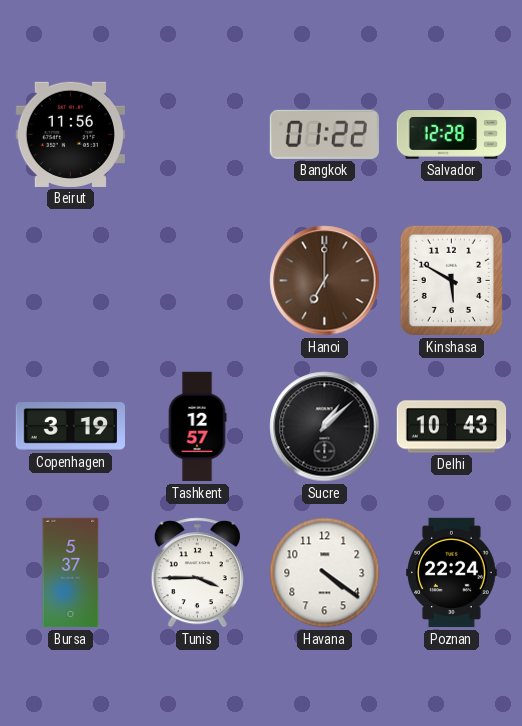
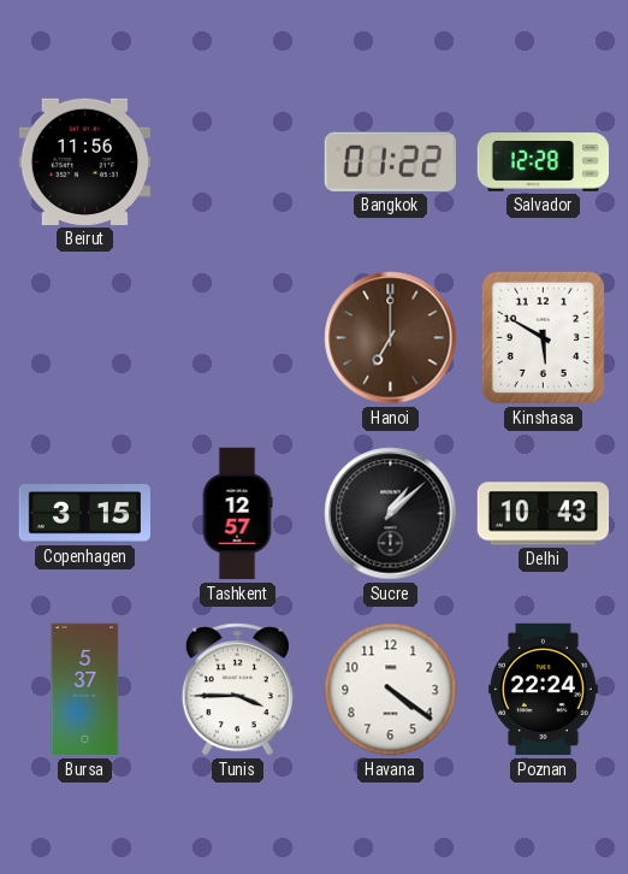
Copenhagen: 3:19 -> 3:15
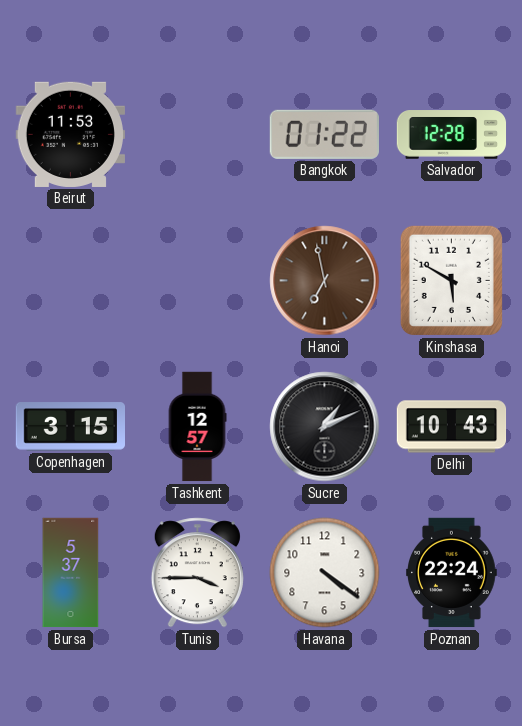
Beirut: 11:56 -> 11:53
Hanoi: 7:00 -> 6:58
Sucre: 1:08 -> 1:11
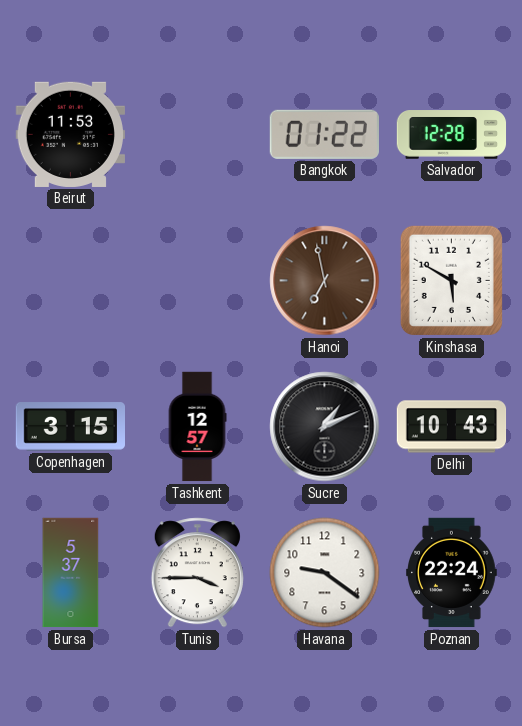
Havana: 4:21 -> 9:21
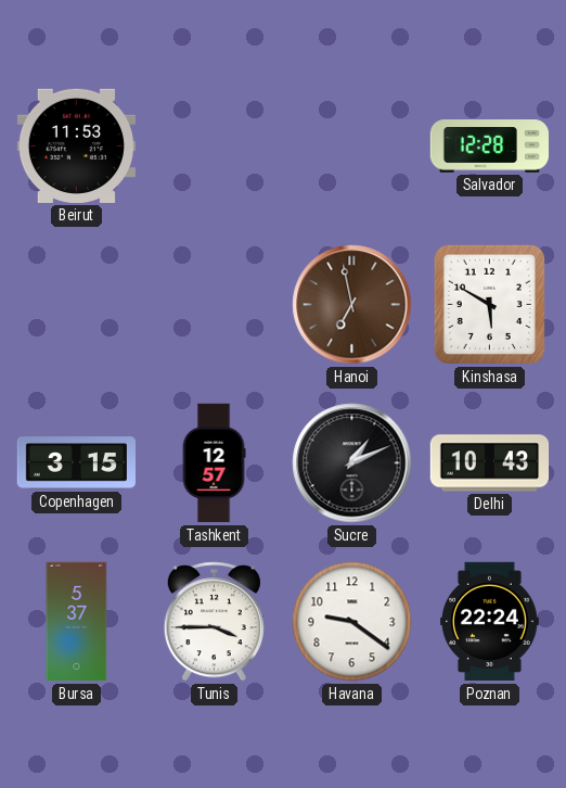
Bangkok: 01:22 -> none
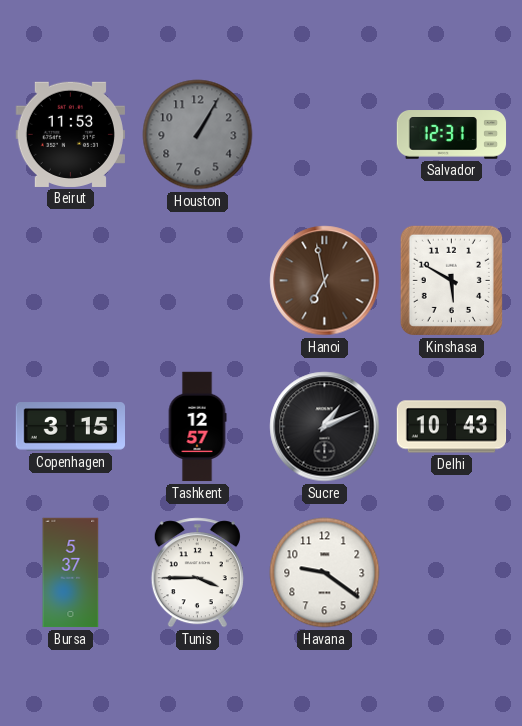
Houston: none -> 1:05
Salvador: 12:28 -> 12:31
Poznan: 22:24 -> none
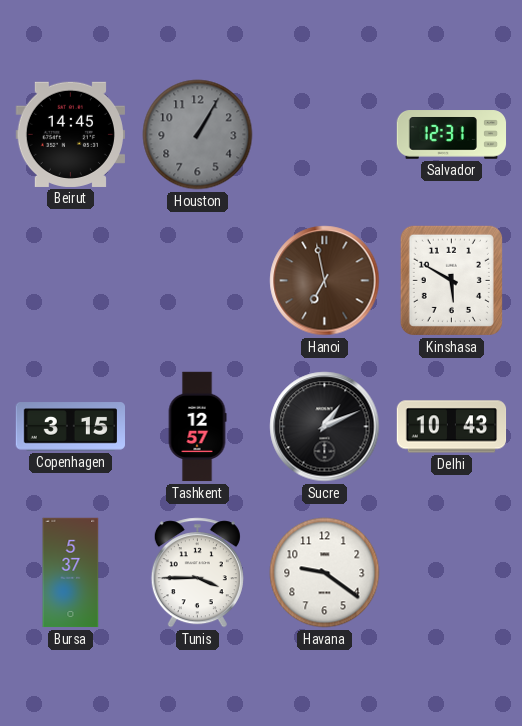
Beirut: 11:53 -> 14:45
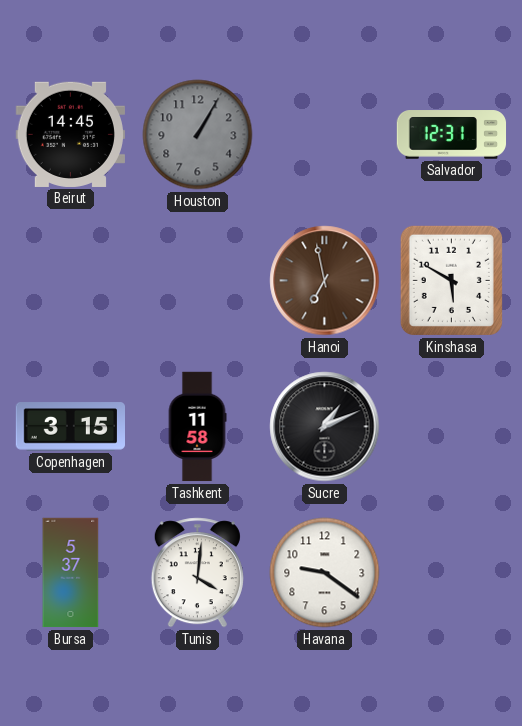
Tashkent: 12:57 -> 11:58
Delhi: 10:43 -> none
Tunis: 3:45 -> 4:01
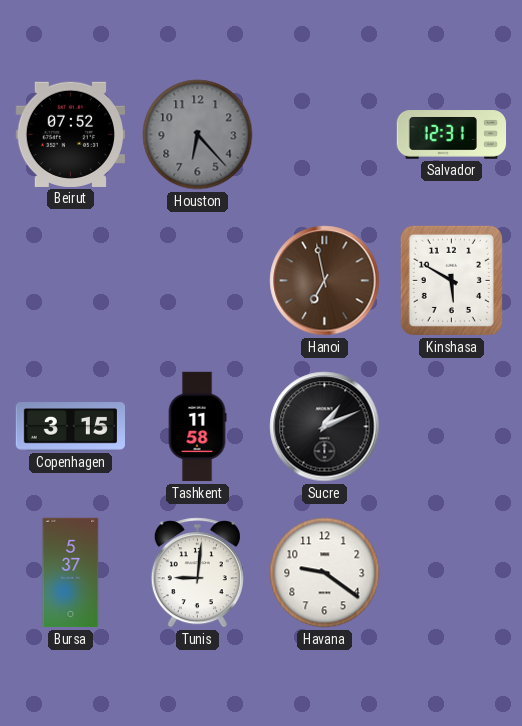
Beirut: 14:45 -> 07:52
Houston: 1:05 -> 6:23
Tunis: 4:01 -> 9:01
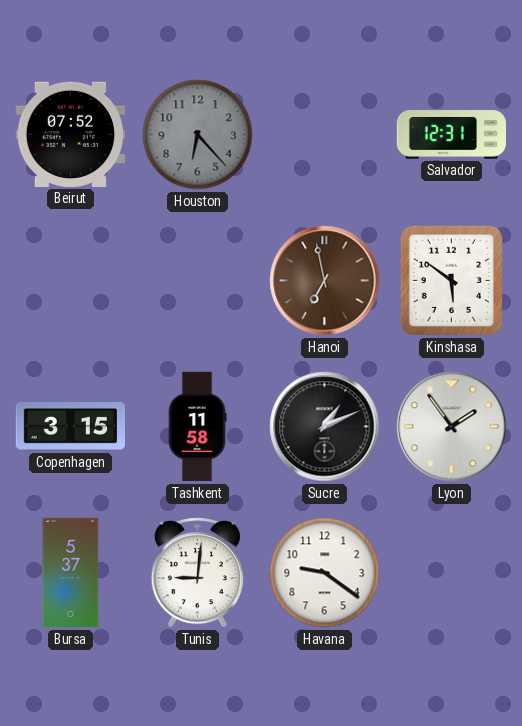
Kinshasa: 5:50 -> 5:51
Lyon: none -> 1:54
